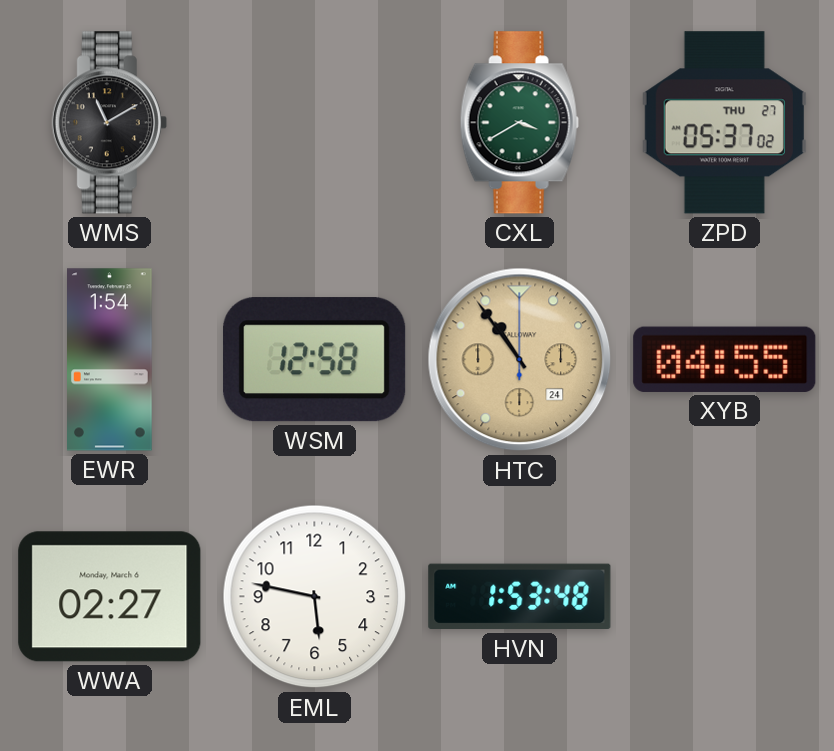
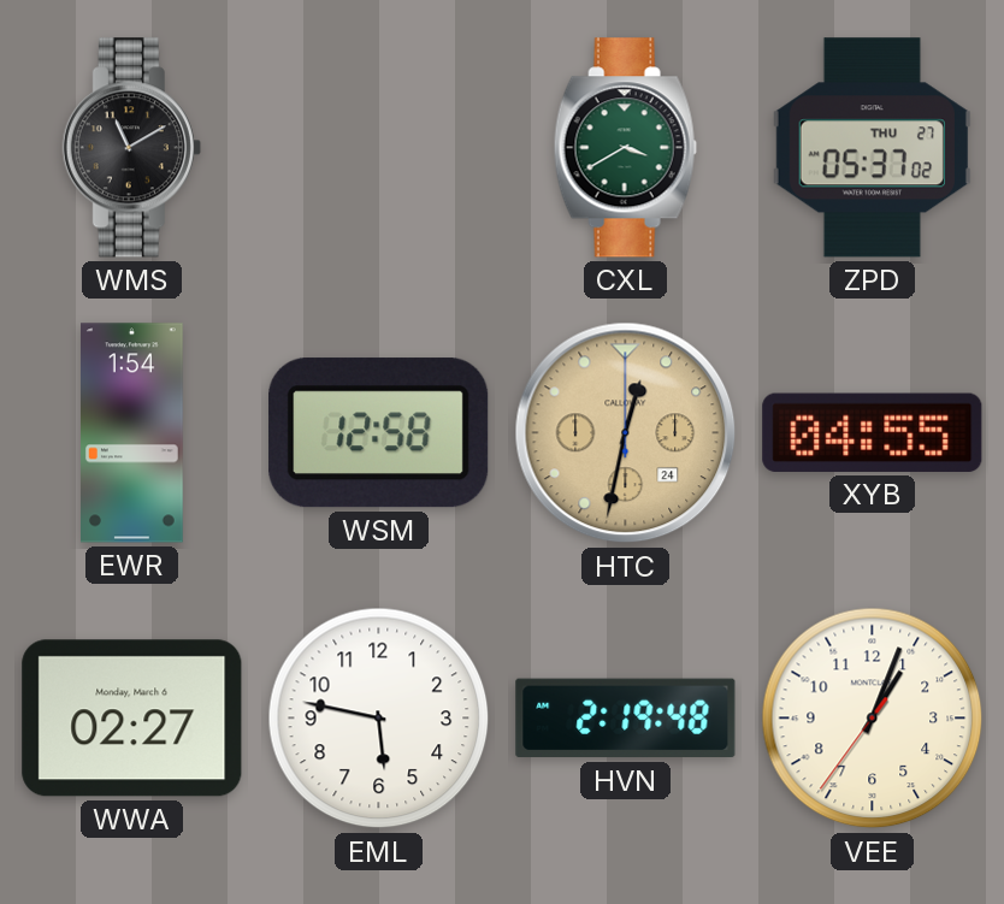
HTC: 10:54 -> 12:32
HVN: 1:53 -> 2:19
VEE: none -> 1:03
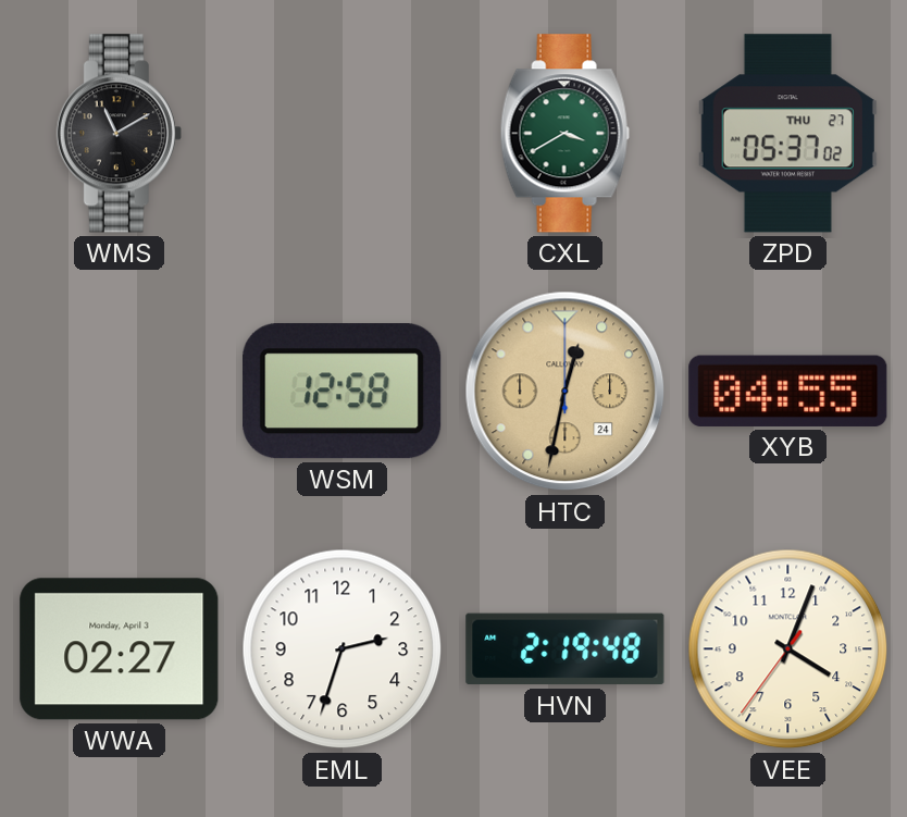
EWR: 1:54 -> none
WWA date: Monday, March 6 -> Monday, April 3
EML: 5:47 -> 2:33
VEE: 1:03 -> 4:03
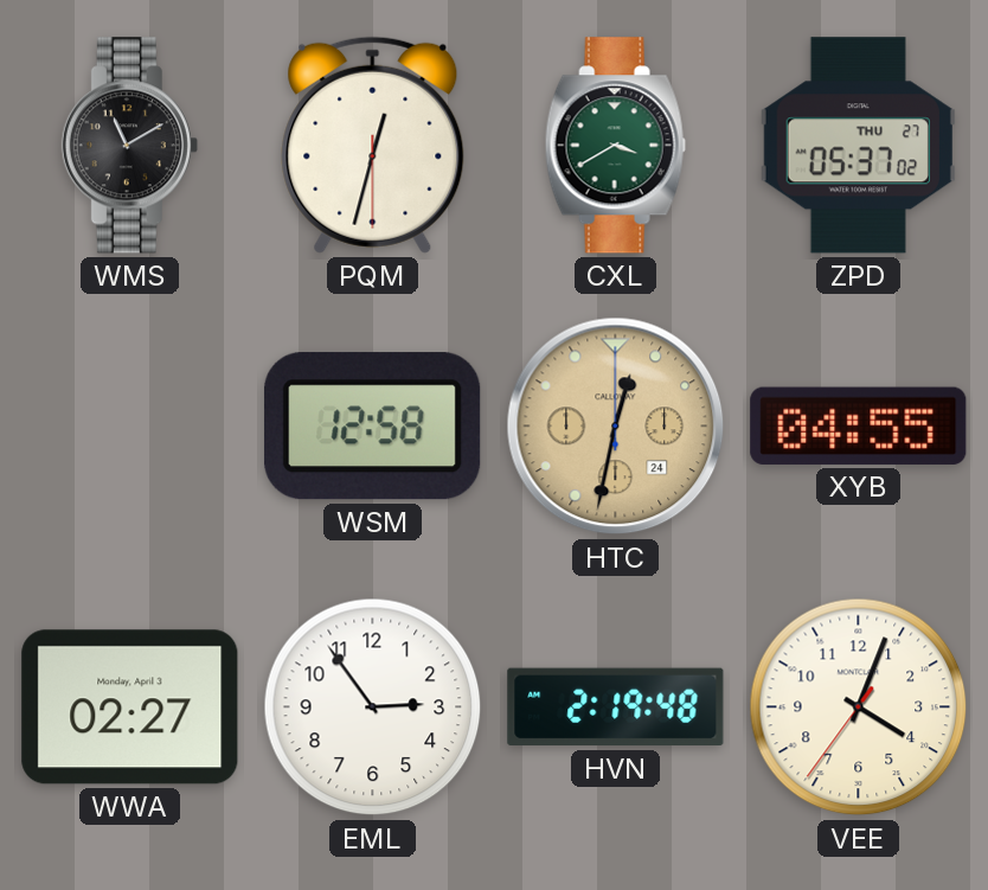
PQM: none -> 12:32
EML: 2:33 -> 2:54
